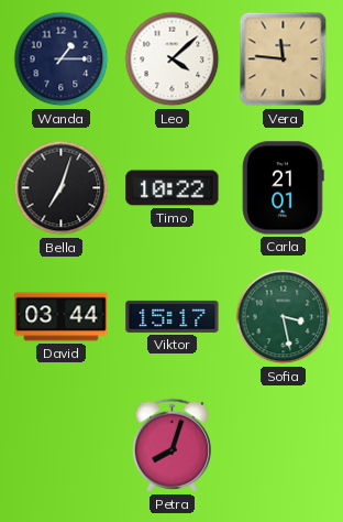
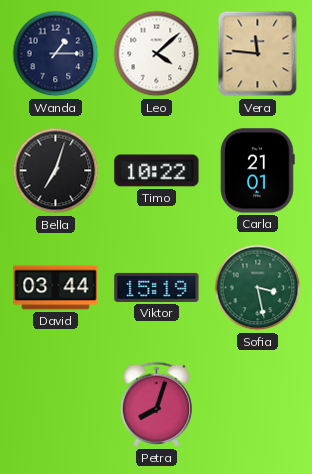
Viktor: 15:17 -> 15:19
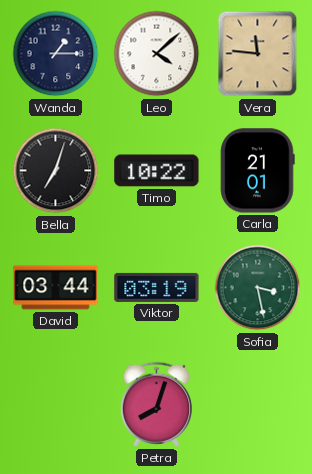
Viktor: 15:19 -> 03:19
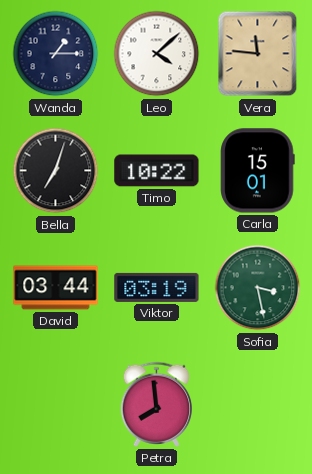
Carla: 21:01 -> 15:01
Petra: 8:03 -> 7:59
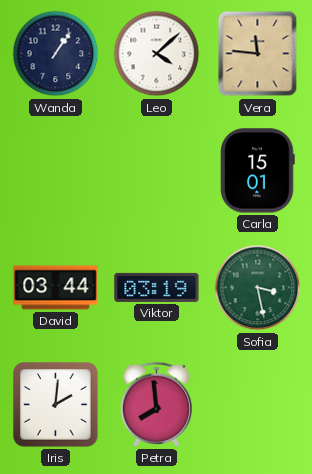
Wanda: 1:15 -> 1:06
Bella: 7:03 -> none
Timo: 10:22 -> none
Iris: none -> 2:01
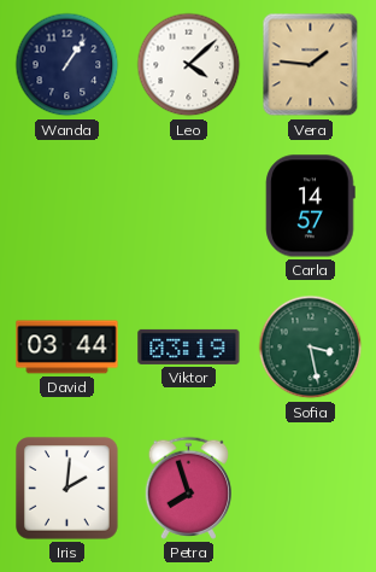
Vera: 11:46 -> 1:46
Carla: 15:01 -> 14:57
Petra: 7:59 -> 7:57
